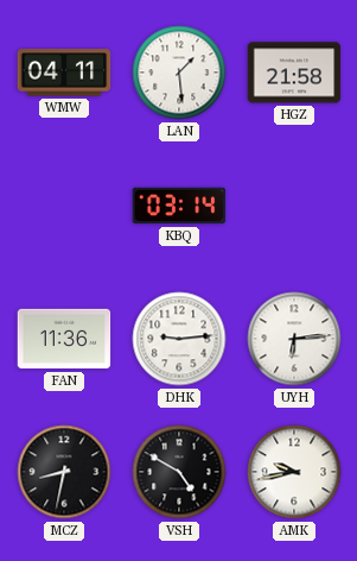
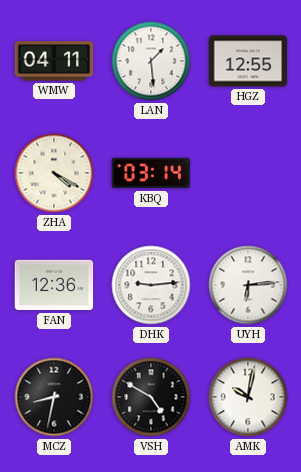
HGZ: 21:58 -> 12:55
ZHA: none -> 4:20
FAN: 11:36 -> 12:36
AMK: 9:43 -> 10:02
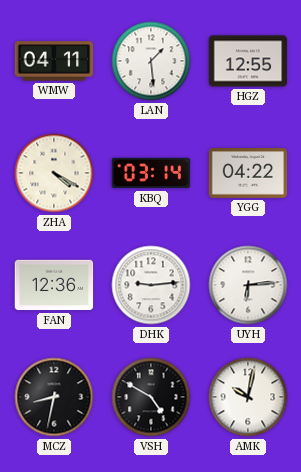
YGG: none -> 04:22
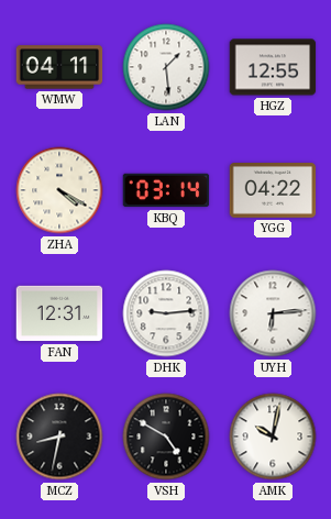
FAN: 12:36 -> 12:31
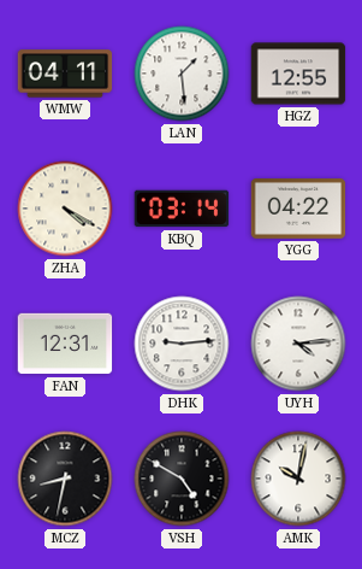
UYH: 6:14 -> 4:14
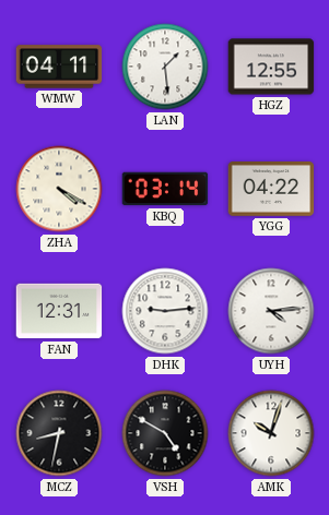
AMK: 10:02 -> 10:03
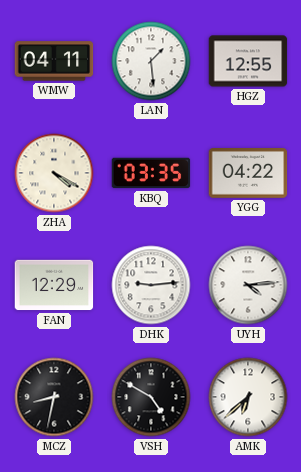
KBQ: 03:14 -> 03:35
FAN: 12:31 -> 12:29
AMK: 10:03 -> 6:38
